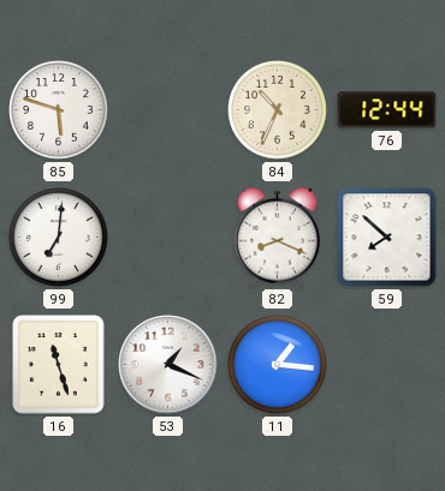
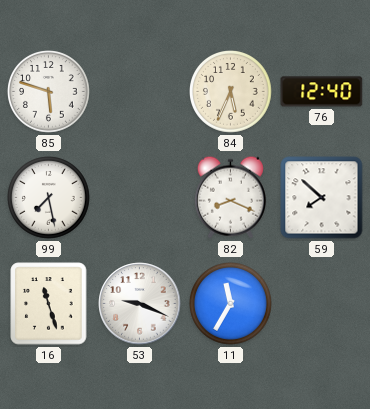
84: 10:34 -> 5:34
76: 12:44 -> 12:40
99: 7:01 -> 7:28
53: 1:19 -> 9:19
11: 1:16 -> 11:35
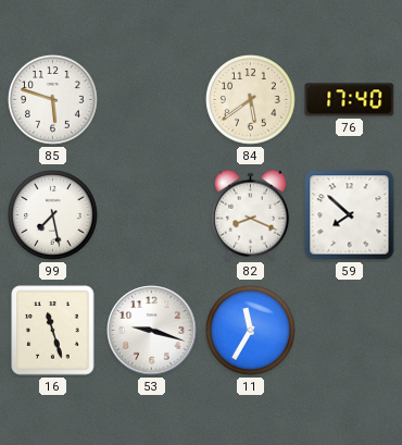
84: 5:34 -> 5:39
76: 12:40 -> 17:40
53: 9:19 -> 9:18
